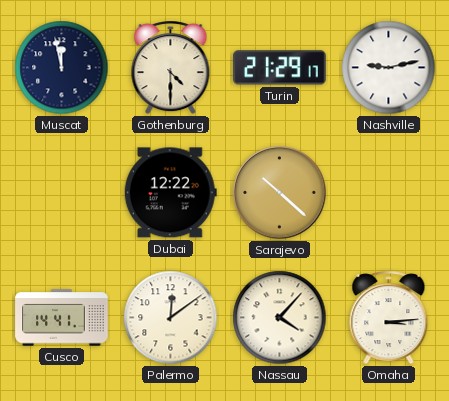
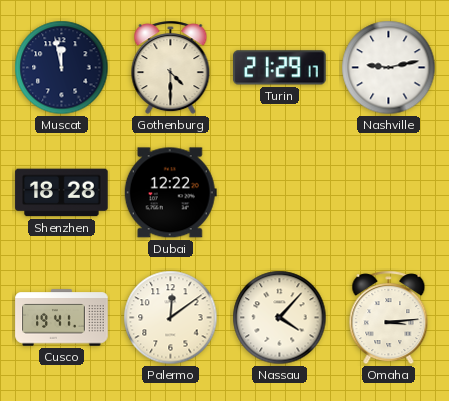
Shenzhen: none -> 18:28
Sarajevo: 10:22 -> none
Cusco: 14:41 -> 19:41
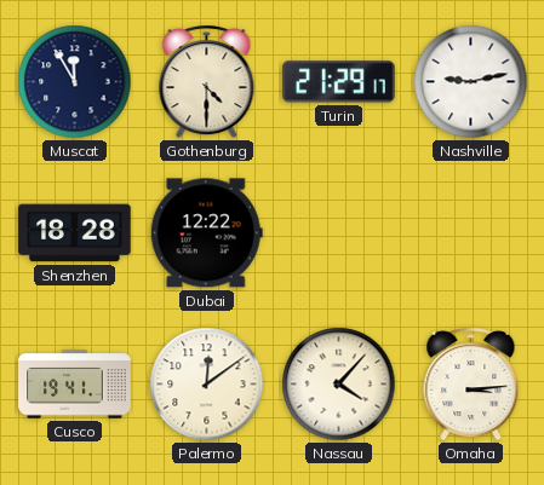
Muscat: 11:58 -> 11:55
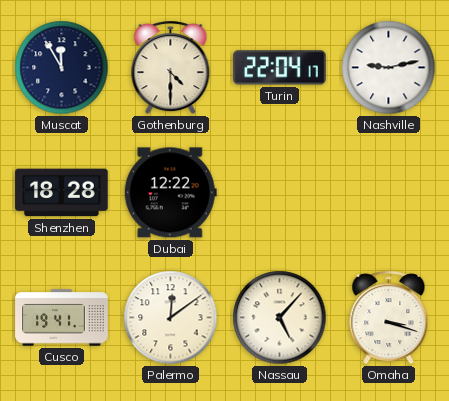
Turin: 21:29 -> 22:04
Nassau: 4:07 -> 5:07
Omaha: 3:14 -> 3:18
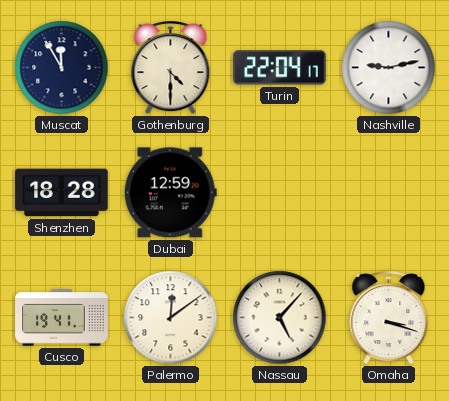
Dubai: 12:22 -> 12:59
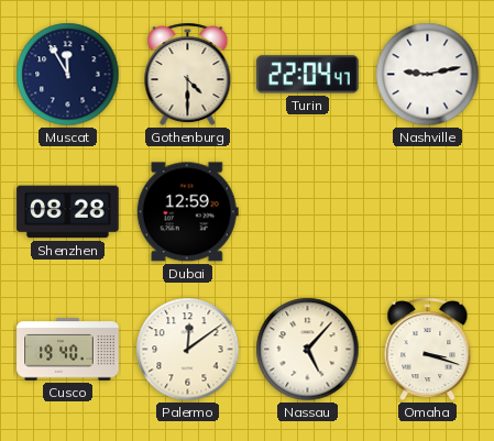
Turin: 22:04:17 -> 22:04:47
Shenzhen: 18:28 -> 08:28
Cusco: 19:41 -> 19:40
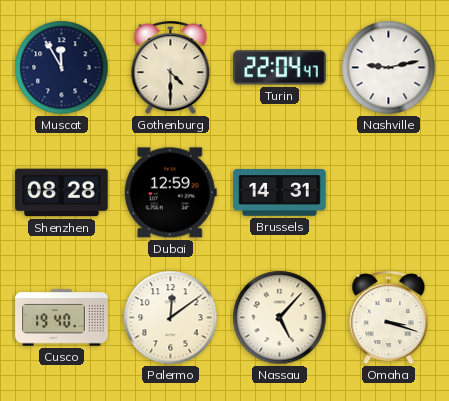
Brussels: none -> 14:31
